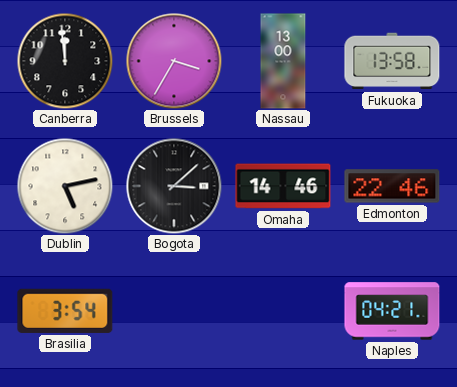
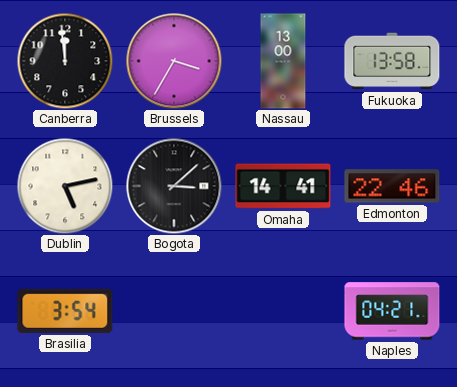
Omaha: 14:46 -> 14:41
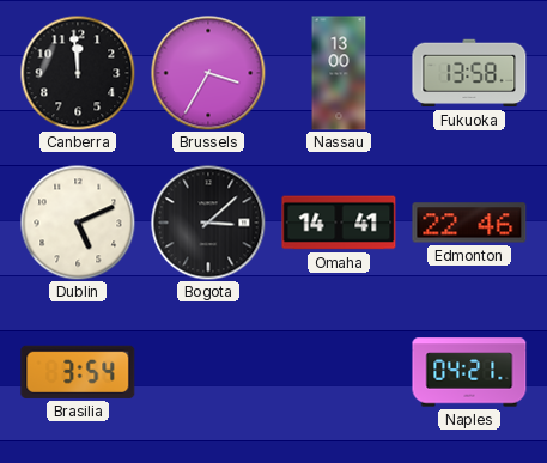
Dublin: 5:13 -> 5:11
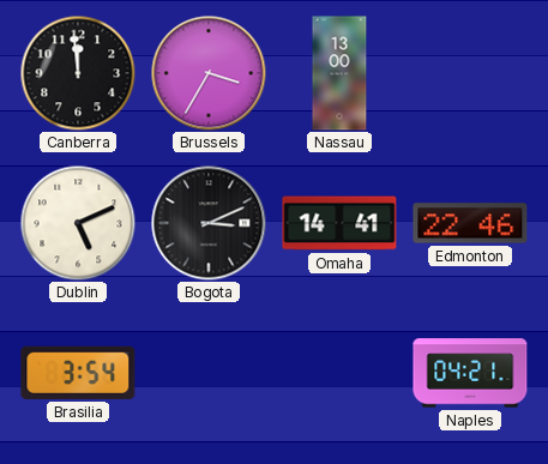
Fukuoka: 13:58 -> none
Bogota: 3:08 -> 3:11
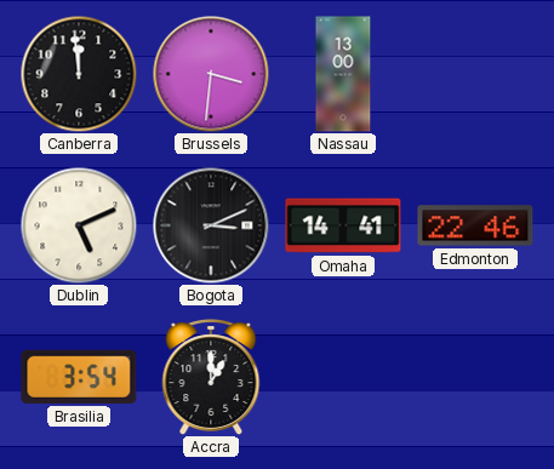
Brussels: 3:35 -> 3:31
Accra: none -> 1:00
Naples: 04:21 -> none
